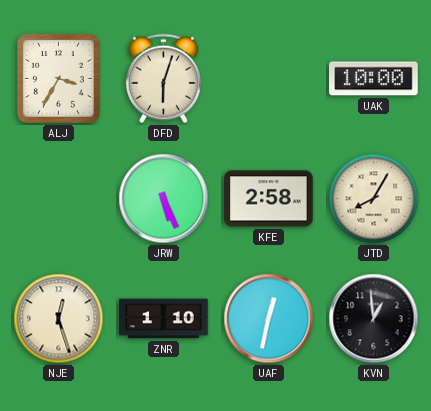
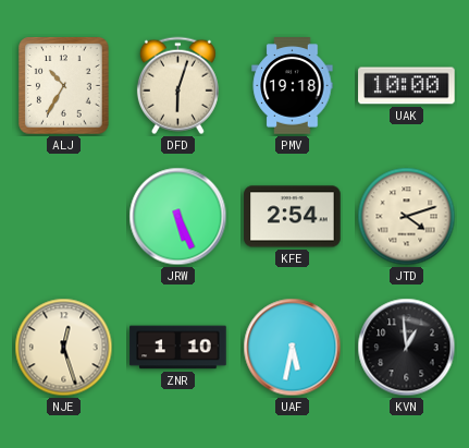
ALJ: 3:35 -> 10:35
PMV: none -> 19:18
KFE: 2:58 -> 2:54
JTD: 8:05 -> 4:12
UAF: 12:32 -> 5:32
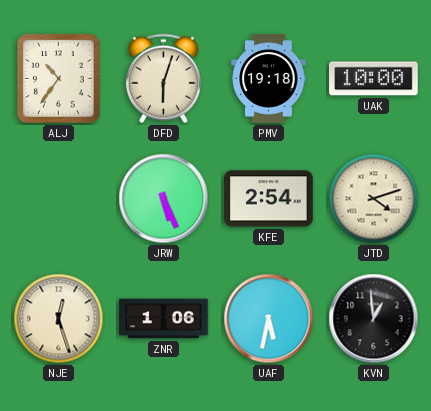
ALJ: 10:35 -> 10:36
ZNR: 1:10 -> 1:06
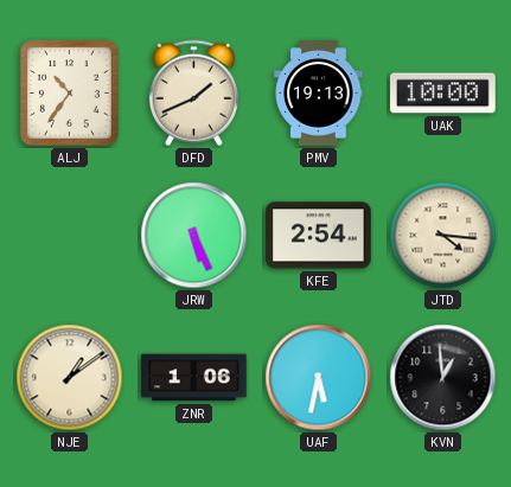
DFD: 6:03 -> 1:41
PMV: 19:18 -> 19:13
JTD: 4:12 -> 4:16
NJE: 12:27 -> 1:09
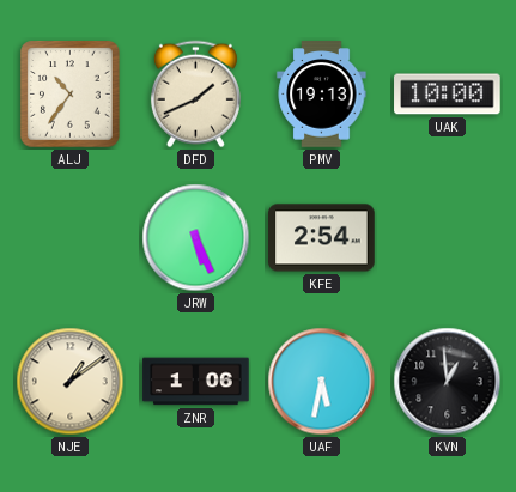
JTD: 4:16 -> none
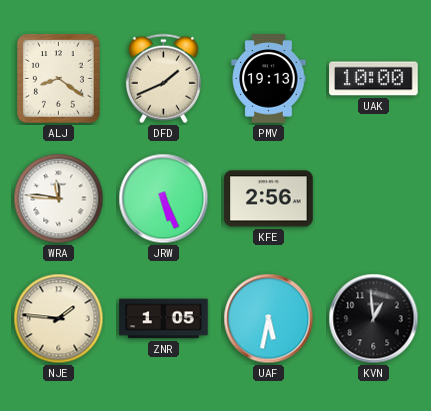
ALJ: 10:36 -> 8:21
WRA: none -> 11:46
KFE: 2:54 -> 2:56
NJE: 1:09 -> 1:46
ZNR: 1:06 -> 1:05
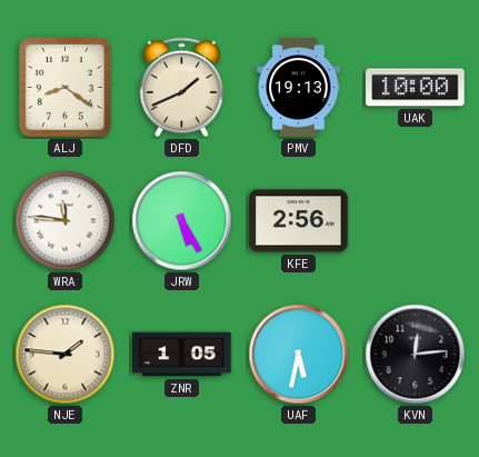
JRW: 5:26 -> 5:25
KVN: 12:59 -> 12:14
